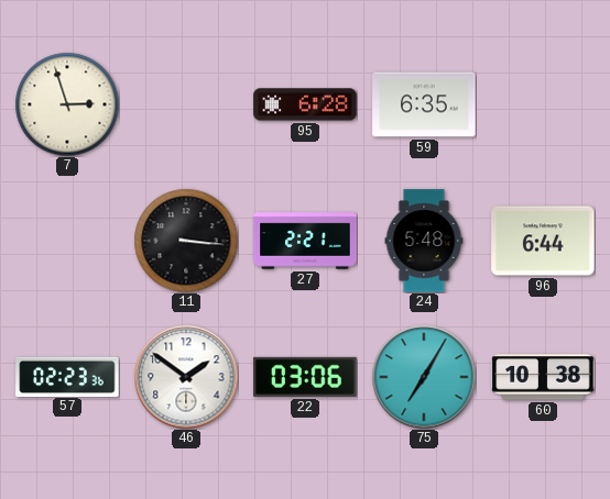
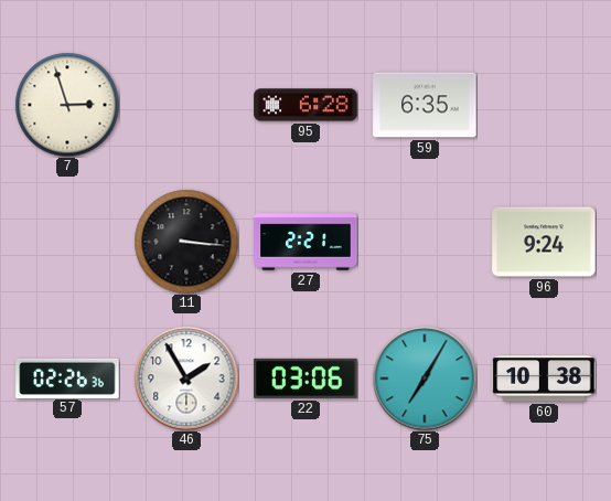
24: 5:48 -> none
96: 6:44 -> 9:24
57: 02:23 -> 02:26
46: 1:51 -> 1:55
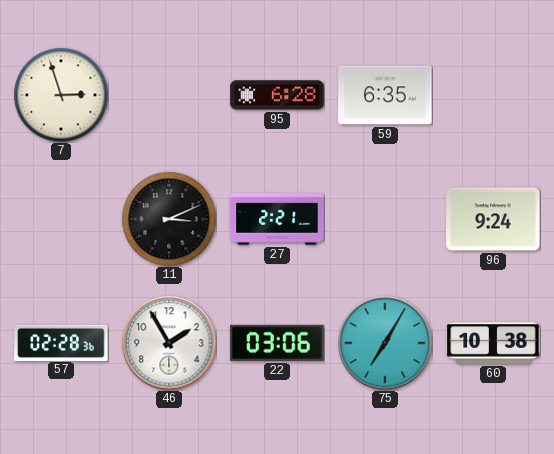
11: 3:16 -> 3:11
57: 02:26 -> 02:28
